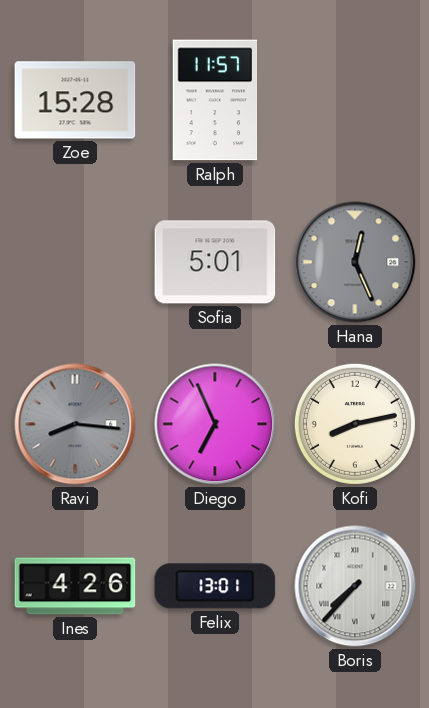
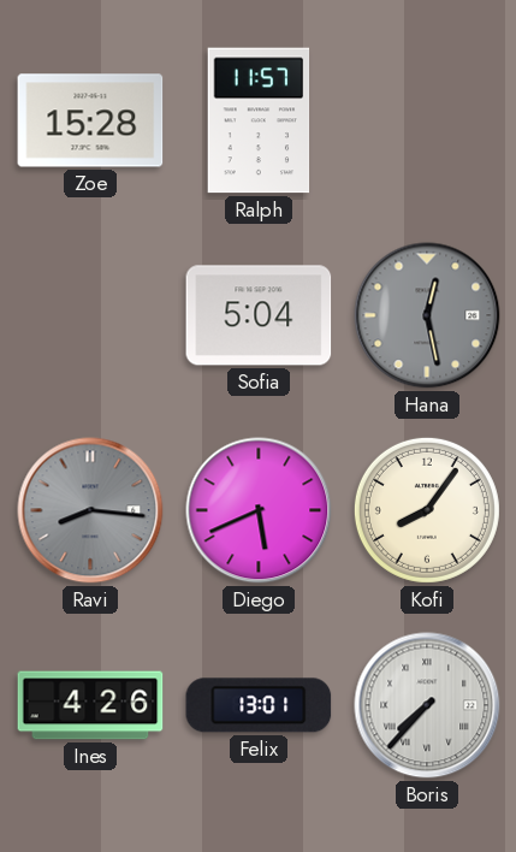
Sofia: 5:01 -> 5:04
Hana: 12:26 -> 12:28
Diego: 6:56 -> 5:41
Kofi: 8:13 -> 8:06
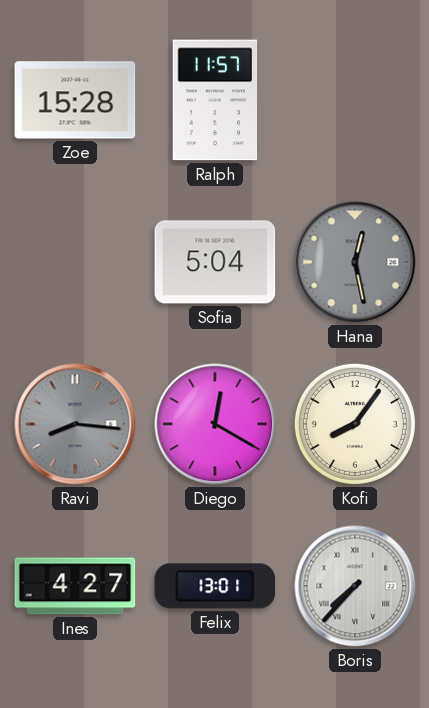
Diego: 5:41 -> 12:20
Ines: 4:26 -> 4:27
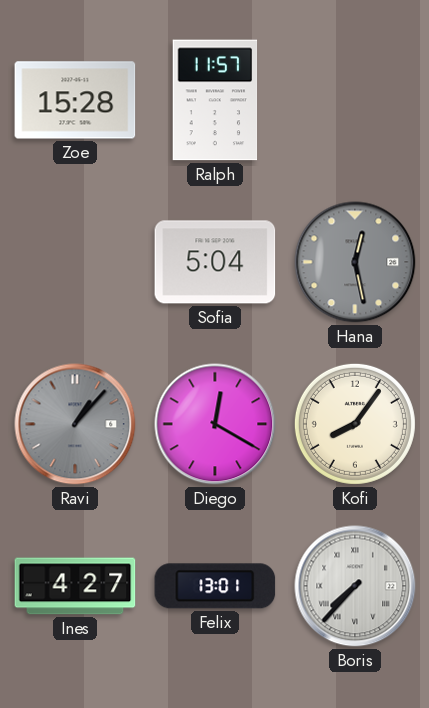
Ravi: 8:16 -> 1:07
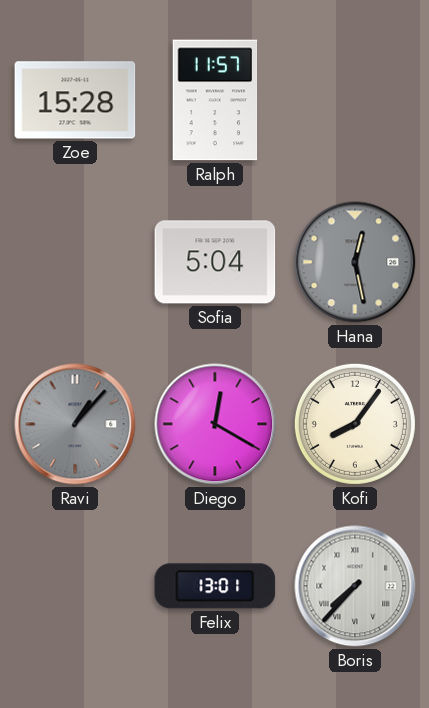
Ines: 4:27 -> none
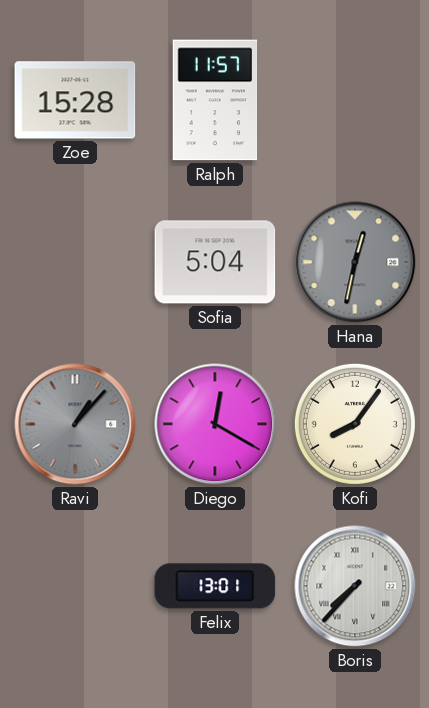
Hana: 12:28 -> 12:32
